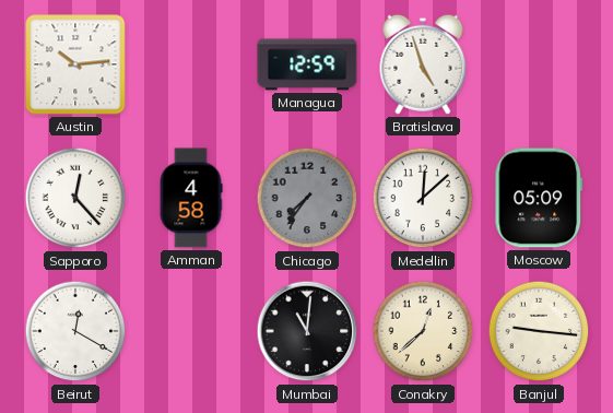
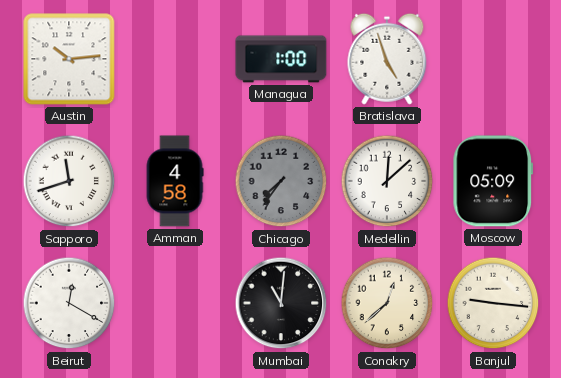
Managua: 12:59 -> 1:00
Sapporo: 12:23 -> 11:42
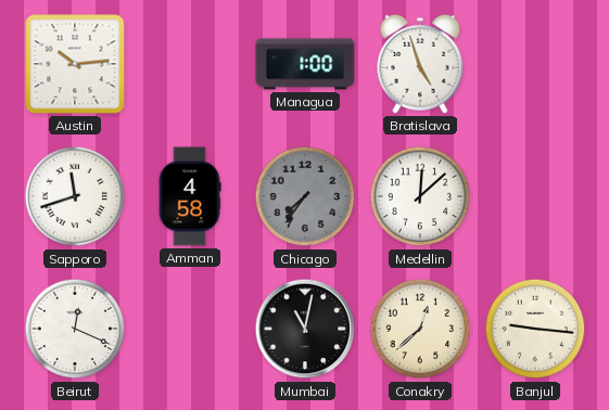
Moscow: 05:09 -> none
Beirut: 12:20 -> 12:19
Mumbai: 11:01 -> 11:02
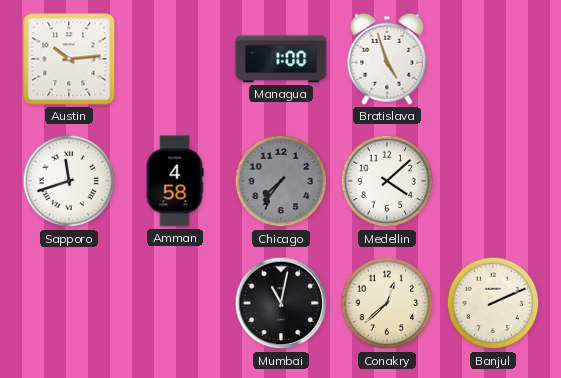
Medellin: 12:08 -> 4:08
Beirut: 12:19 -> none
Banjul: 9:16 -> 2:11
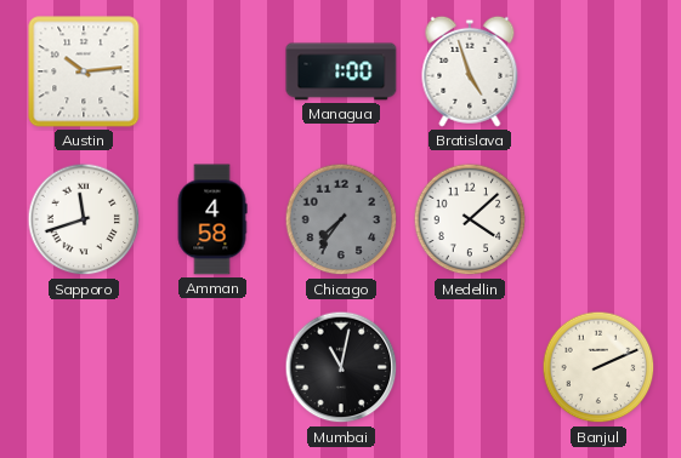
Conakry: 12:38 -> none
